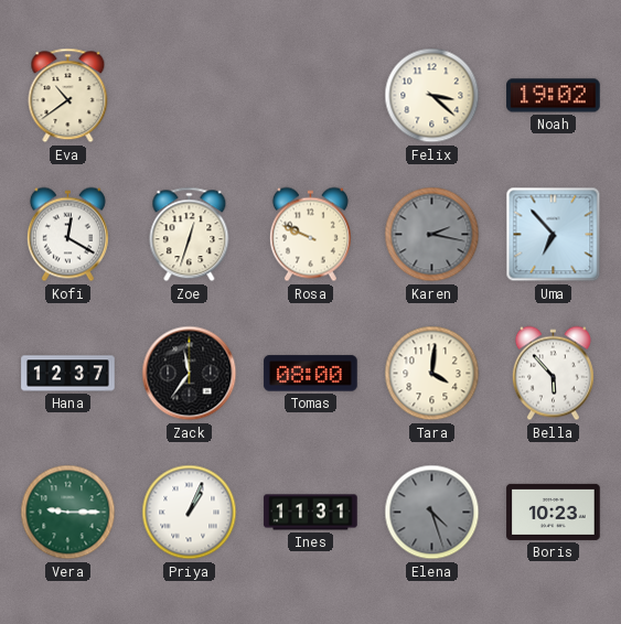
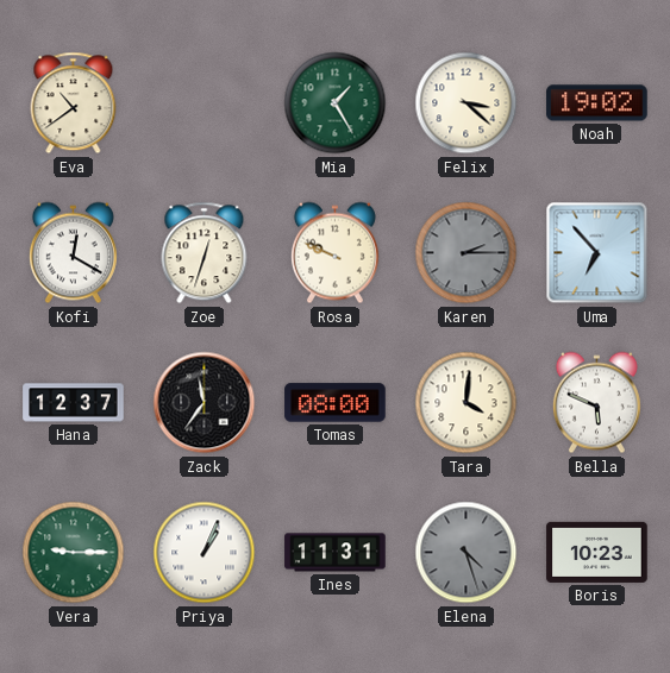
Mia: none -> 1:25
Karen: 2:17 -> 2:15
Bella: 5:53 -> 5:49
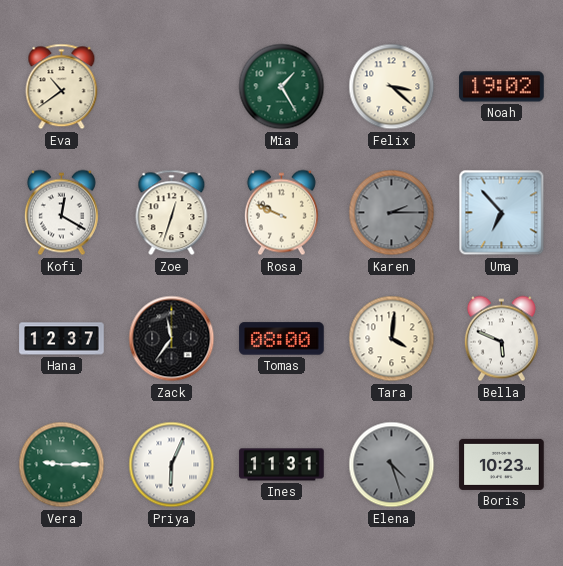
Priya: 1:04 -> 6:04
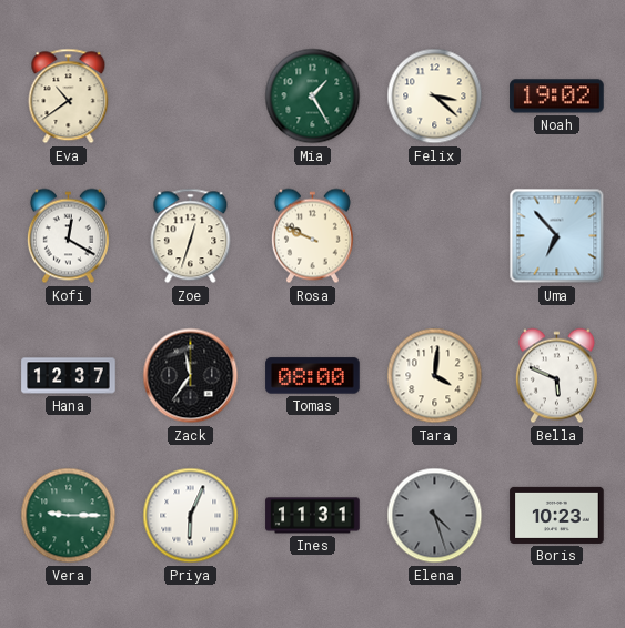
Karen: 2:15 -> none
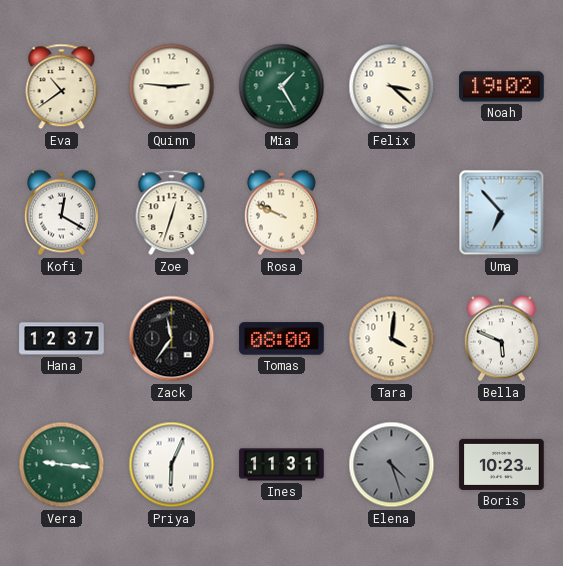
Quinn: none -> 2:46
Vera: 9:15 -> 9:16
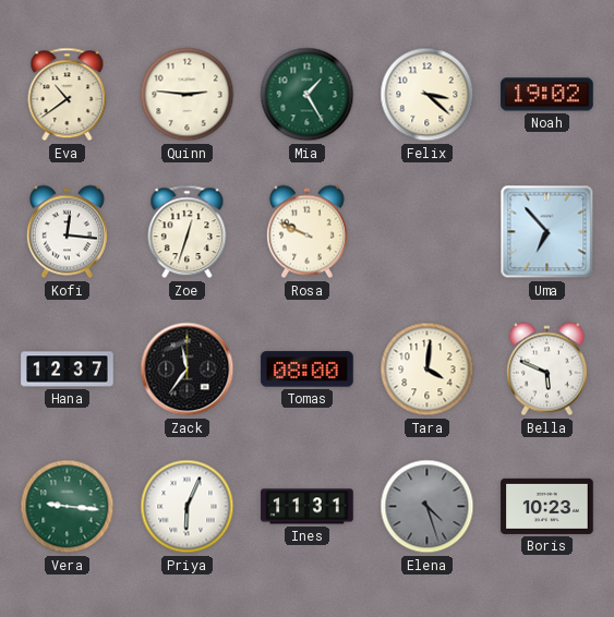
Kofi: 12:20 -> 12:16
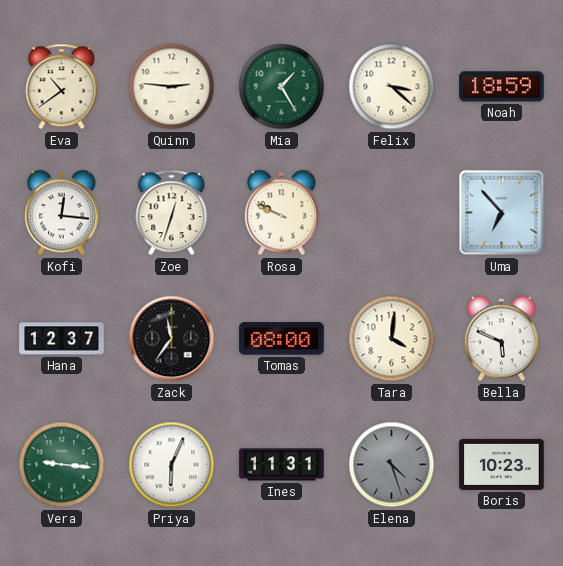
Noah: 19:02 -> 18:59
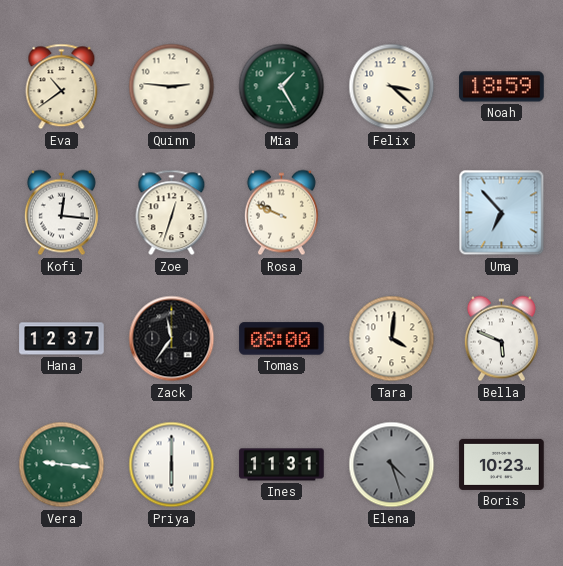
Priya: 6:04 -> 6:00
